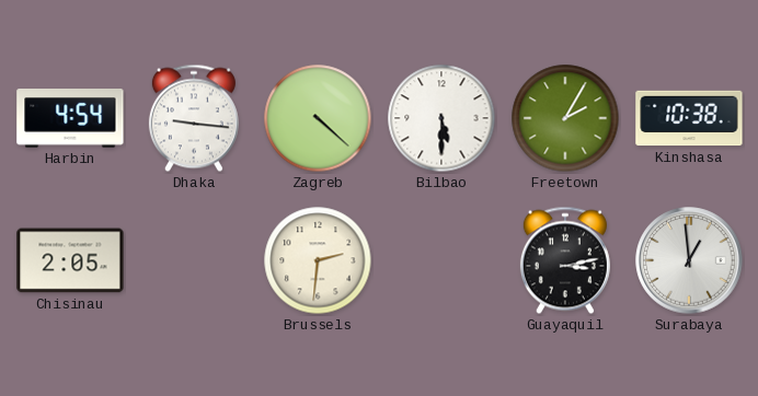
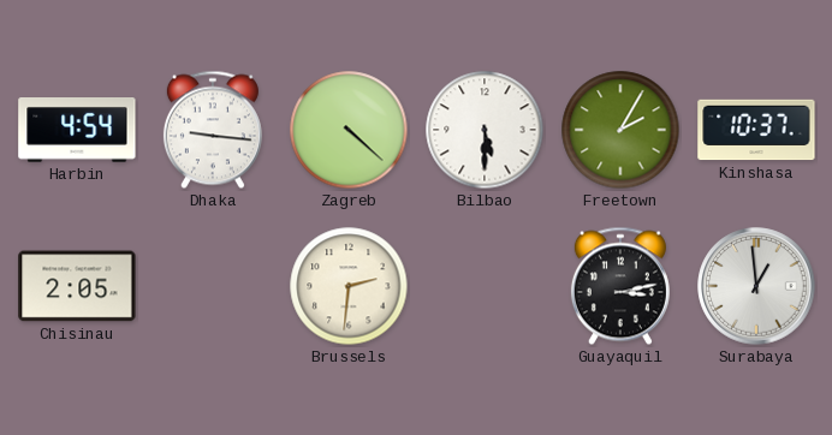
Kinshasa: 10:38 -> 10:37
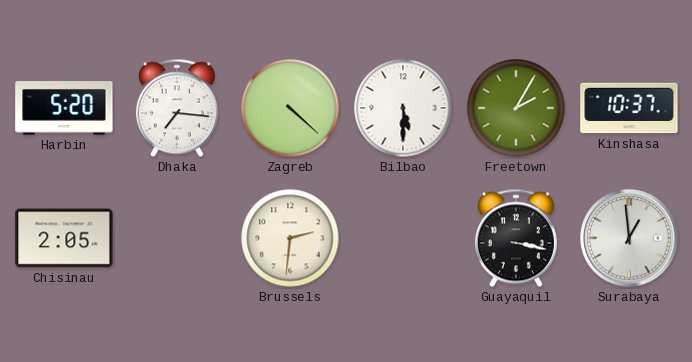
Harbin: 4:54 -> 5:20
Dhaka: 9:16 -> 7:16
Guayaquil: 3:13 -> 3:17
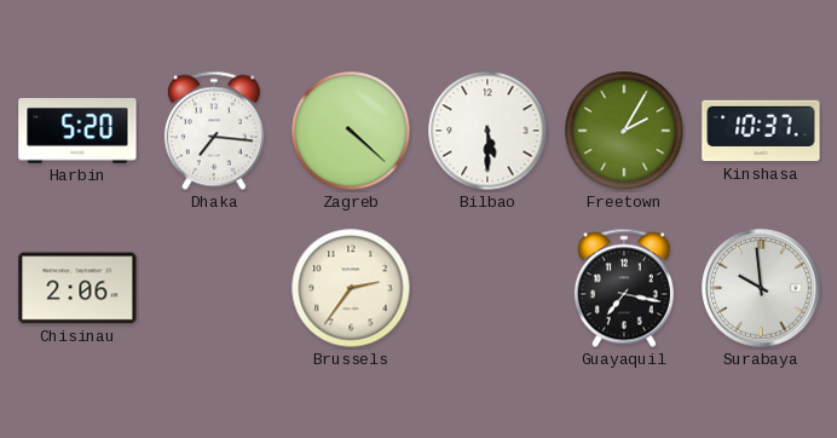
Chisinau: 2:05 -> 2:06
Brussels: 2:31 -> 2:36
Guayaquil: 3:17 -> 7:17
Surabaya: 12:59 -> 9:59
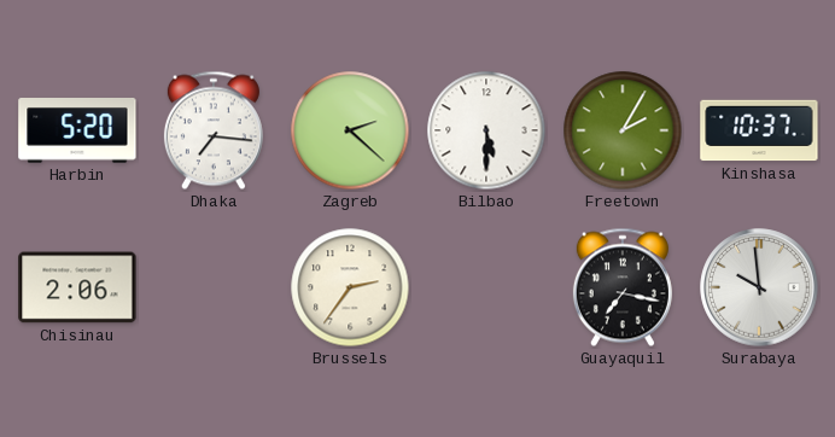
Zagreb: 4:22 -> 2:22
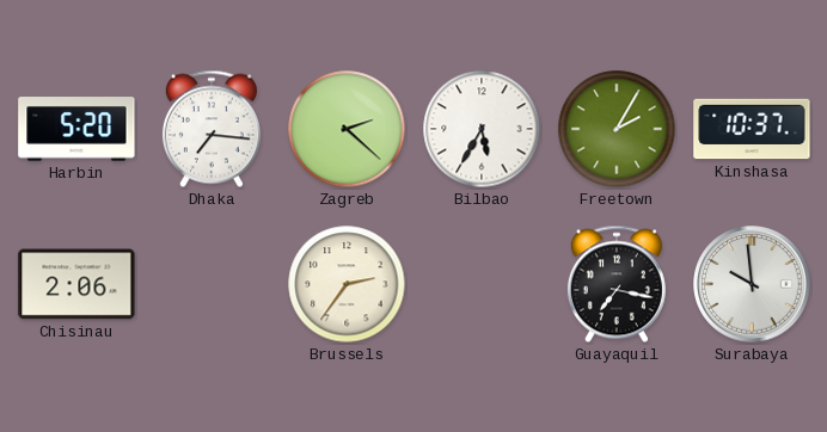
Bilbao: 5:30 -> 5:35
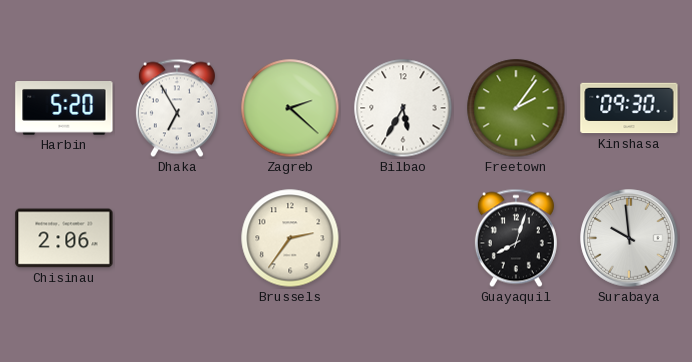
Dhaka: 7:16 -> 6:55
Freetown: 2:05 -> 2:06
Kinshasa: 10:37 -> 09:30
Guayaquil: 7:17 -> 8:03
